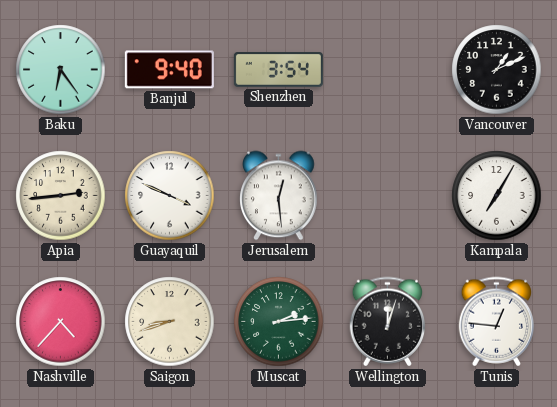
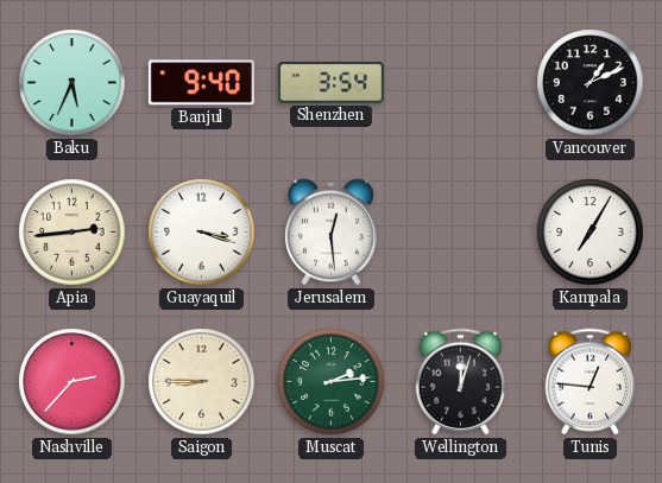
Baku: 6:24 -> 5:34
Guayaquil: 3:49 -> 3:18
Nashville: 4:37 -> 2:37
Saigon: 8:42 -> 8:45
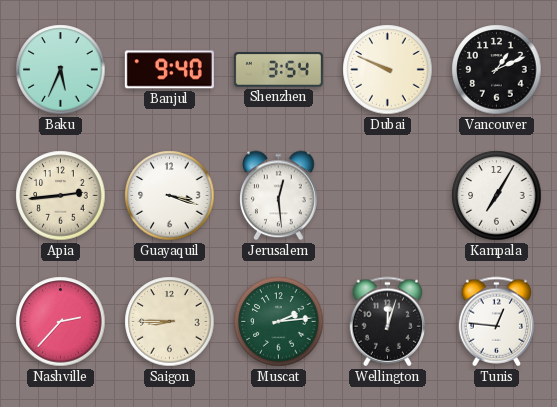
Dubai: none -> 9:49
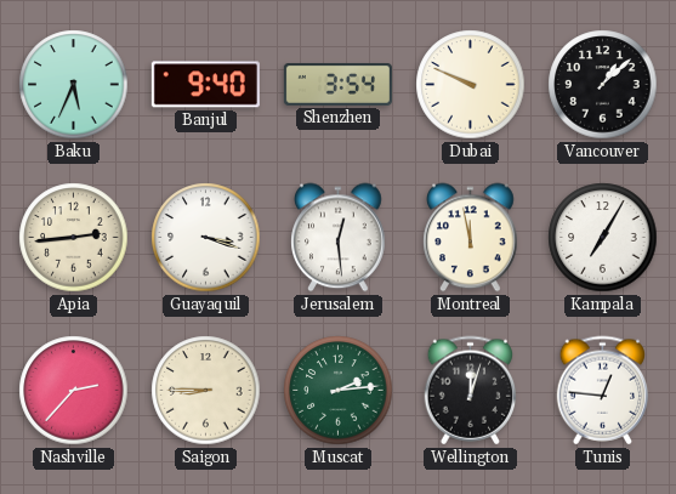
Vancouver: 1:11 -> 1:08
Montreal: none -> 11:58
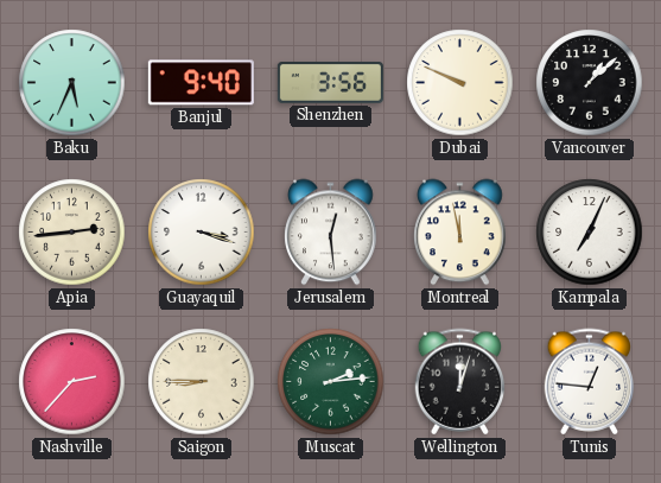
Shenzhen: 3:54 -> 3:56
Kampala: 7:05 -> 7:04
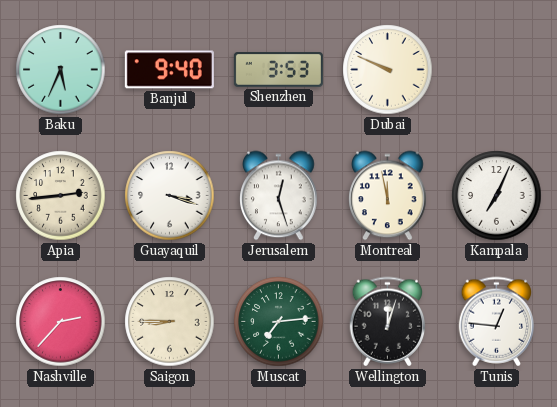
Shenzhen: 3:56 -> 3:53
Vancouver: 1:08 -> none
Jerusalem: 12:29 -> 12:27
Muscat: 2:14 -> 7:14
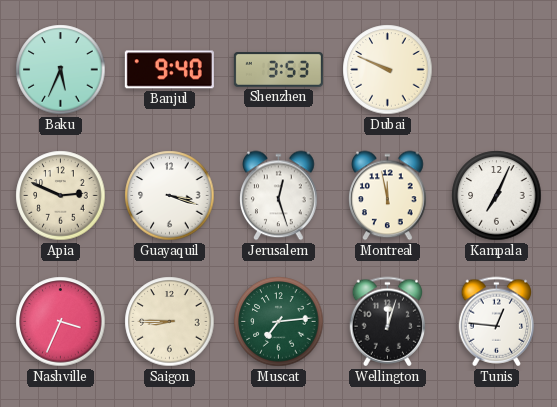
Apia: 2:44 -> 2:49
Nashville: 2:37 -> 3:34
